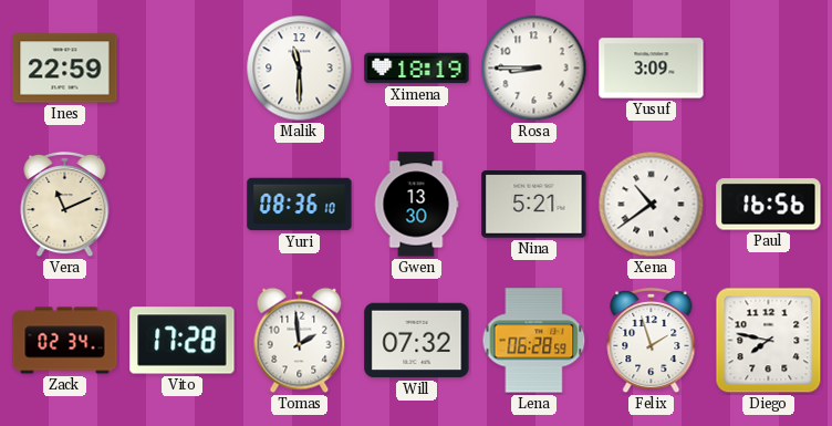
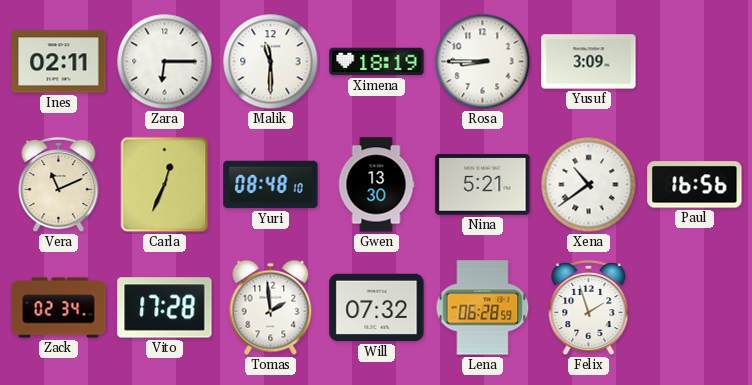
Ines: 22:59 -> 02:11
Zara: none -> 6:15
Carla: none -> 12:34
Yuri: 08:36 -> 08:48
Diego: 7:47 -> none
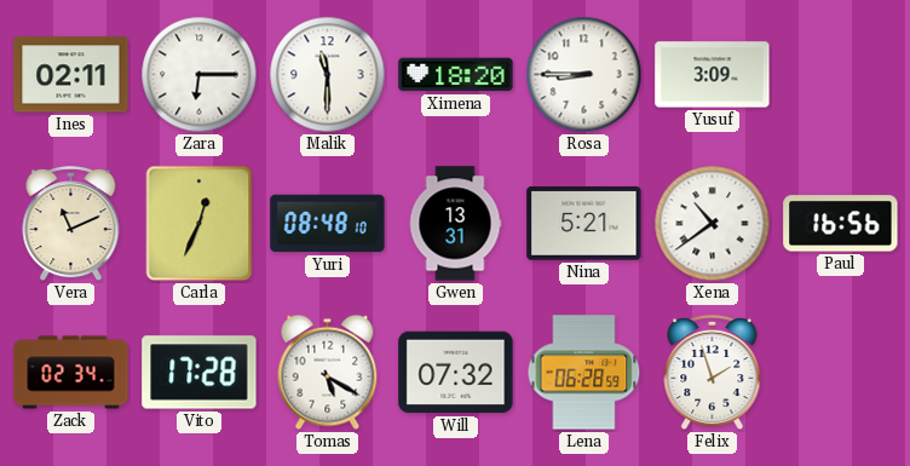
Ximena: 18:19 -> 18:20
Gwen: 13:30 -> 13:31
Tomas: 1:59 -> 5:20
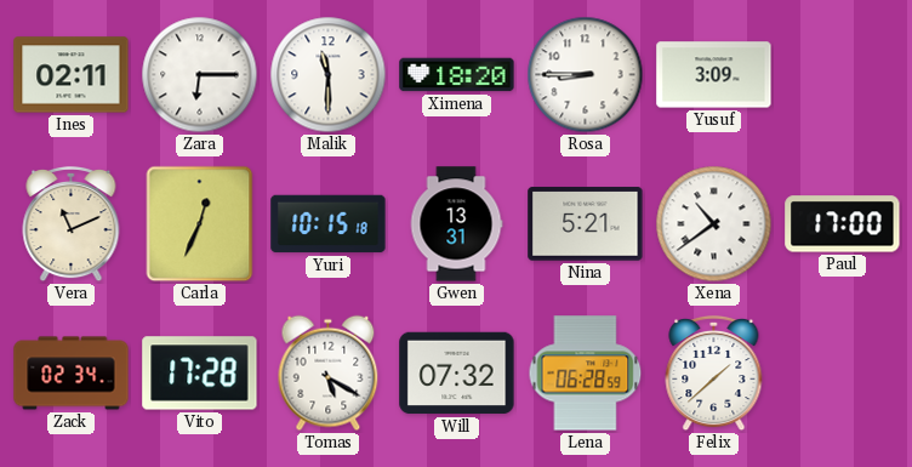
Yuri: 08:48 -> 10:15
Paul: 16:56 -> 17:00
Felix: 1:57 -> 1:38
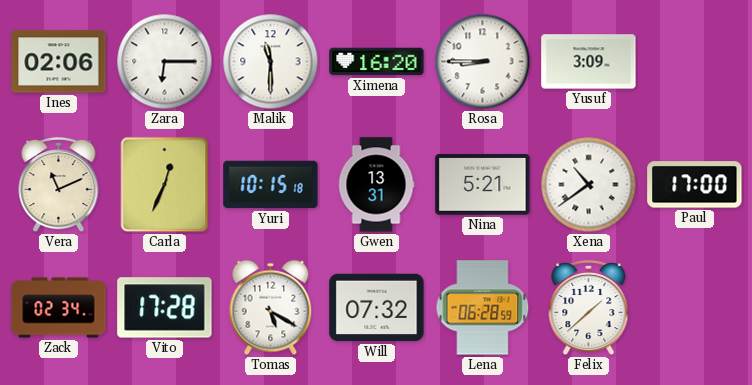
Ines: 02:11 -> 02:06
Ximena: 18:20 -> 16:20
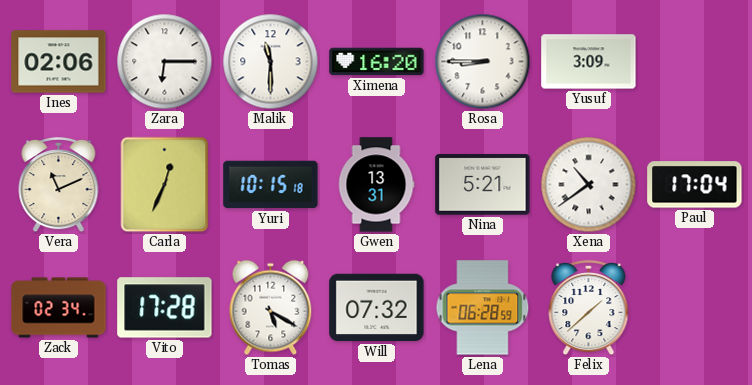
Paul: 17:00 -> 17:04
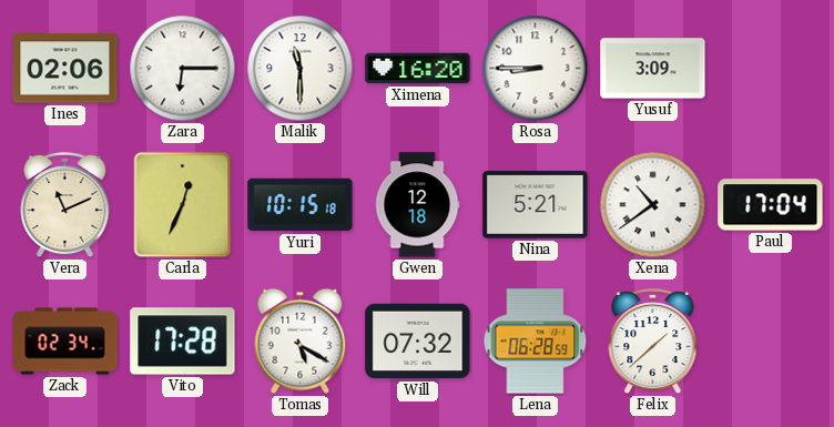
Gwen: 13:31 -> 12:18
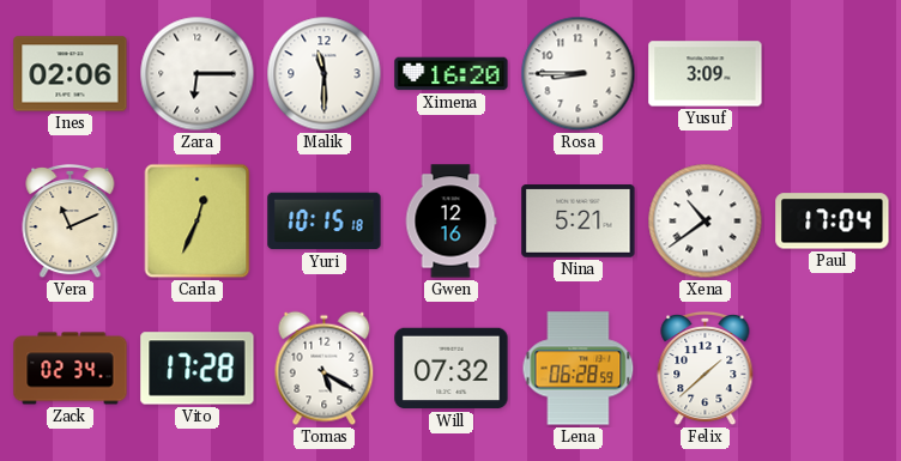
Gwen: 12:18 -> 12:16
